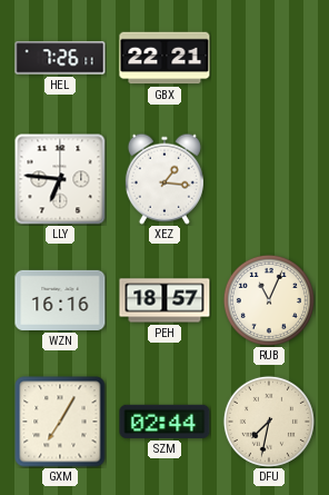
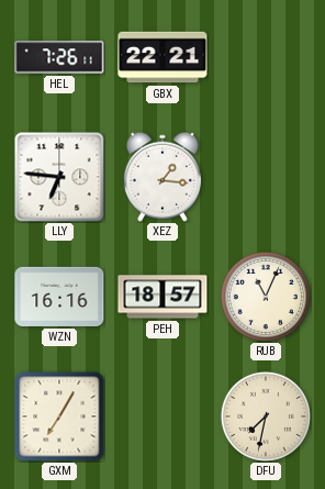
SZM: 02:44 -> none
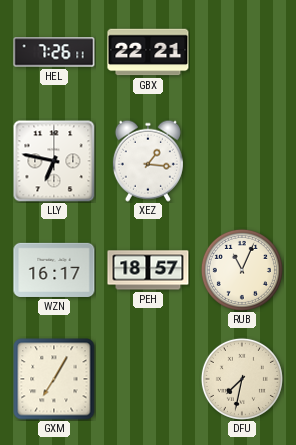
LLY: 6:46 -> 6:47
WZN: 16:16 -> 16:17
